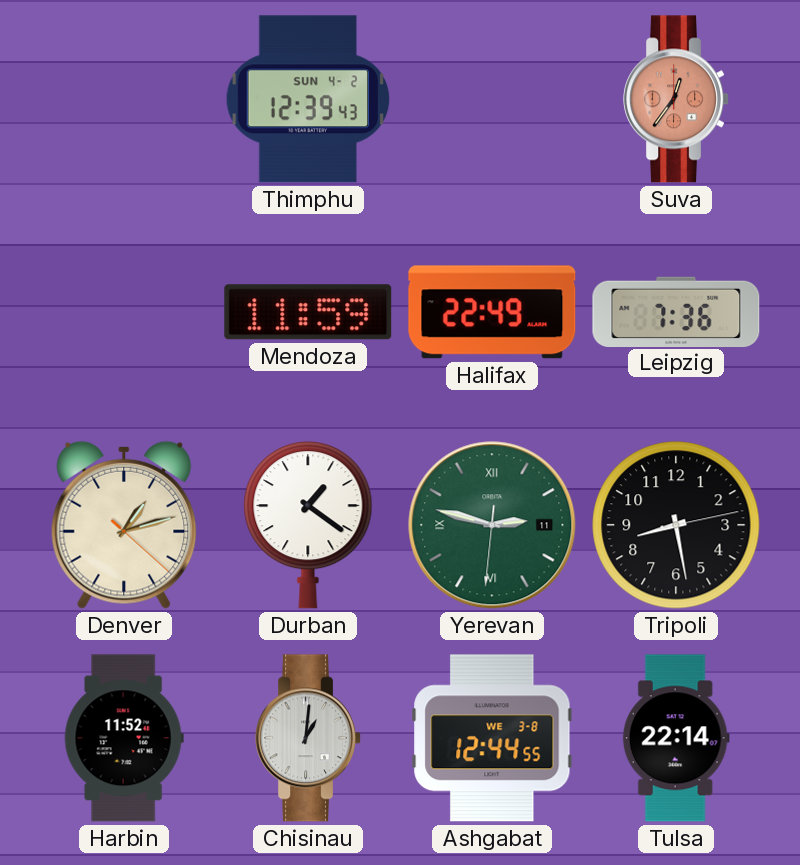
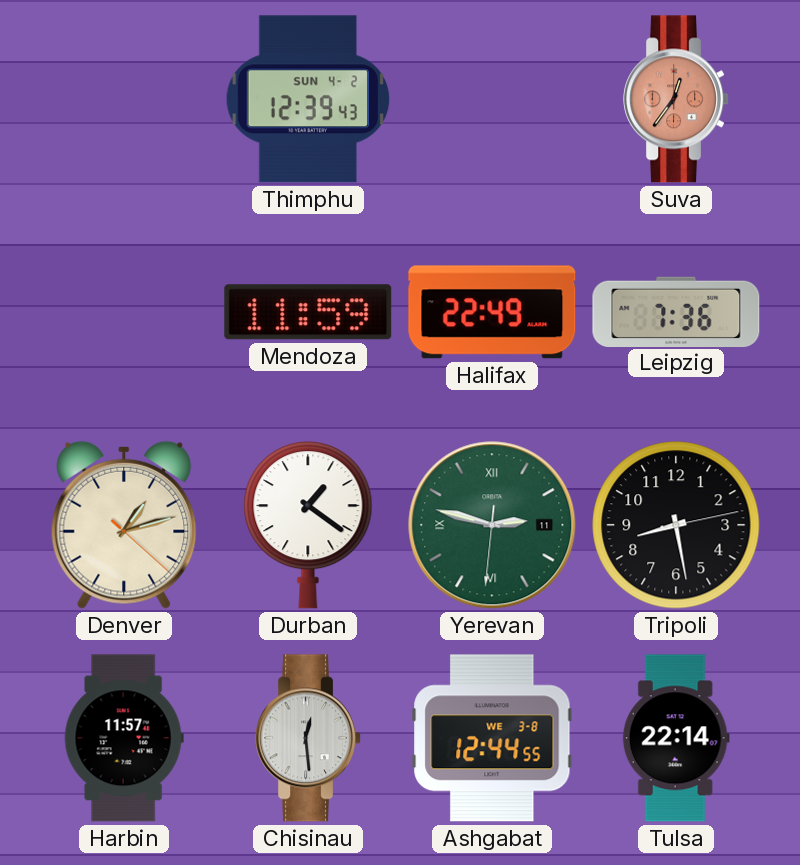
Harbin: 11:52 -> 11:57
Chisinau: 1:01 -> 12:29
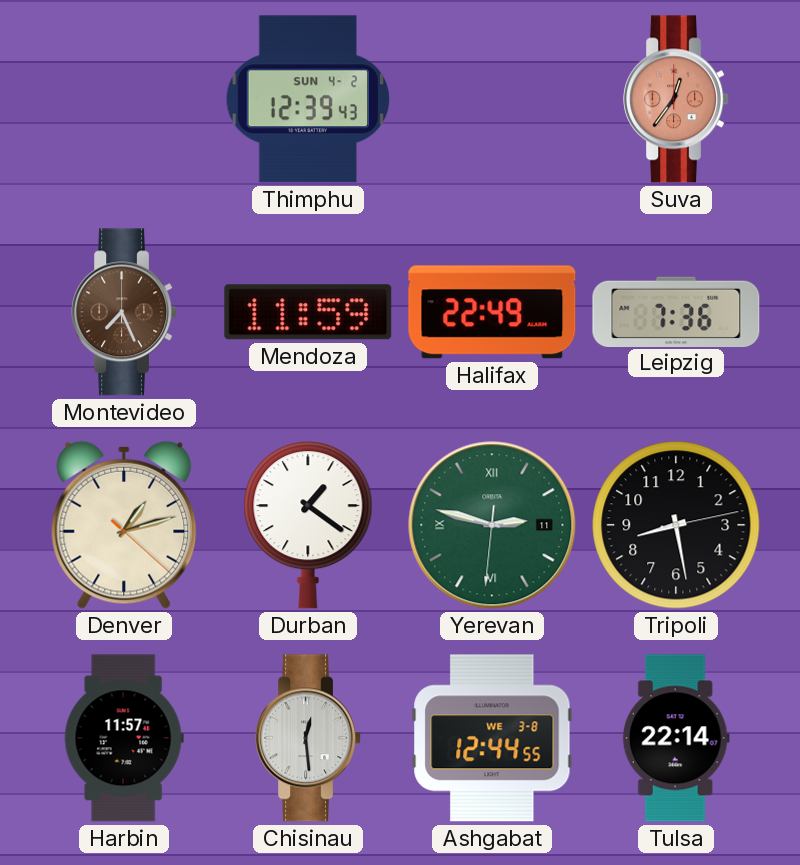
Montevideo: none -> 7:26
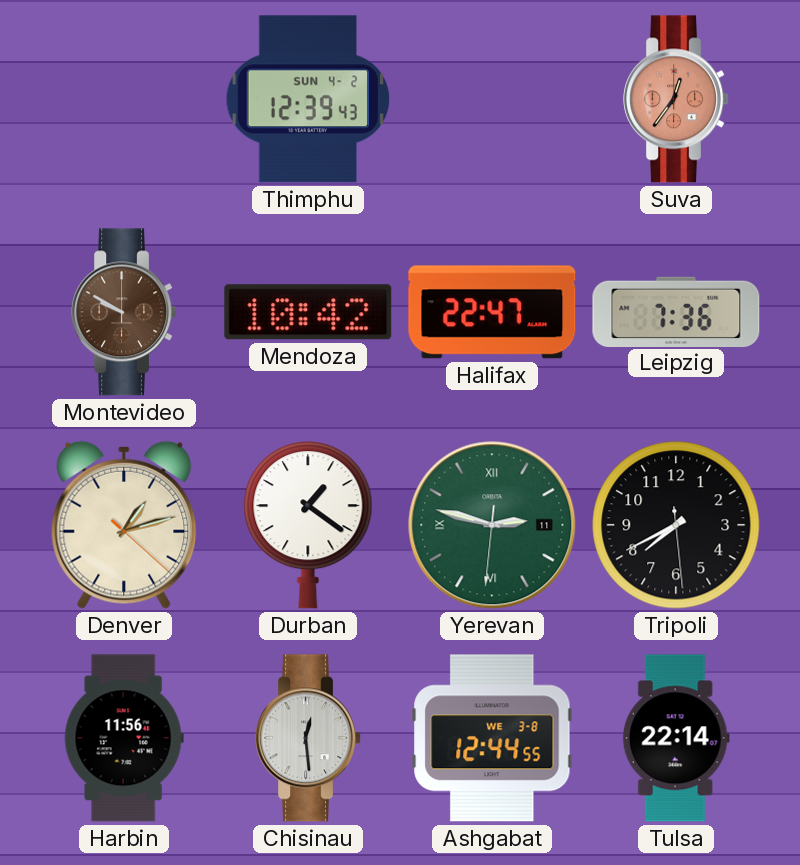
Montevideo: 7:26 -> 9:50
Mendoza: 11:59 -> 10:42
Halifax: 22:49 -> 22:47
Tripoli: 8:28 -> 7:40
Harbin: 11:57 -> 11:56
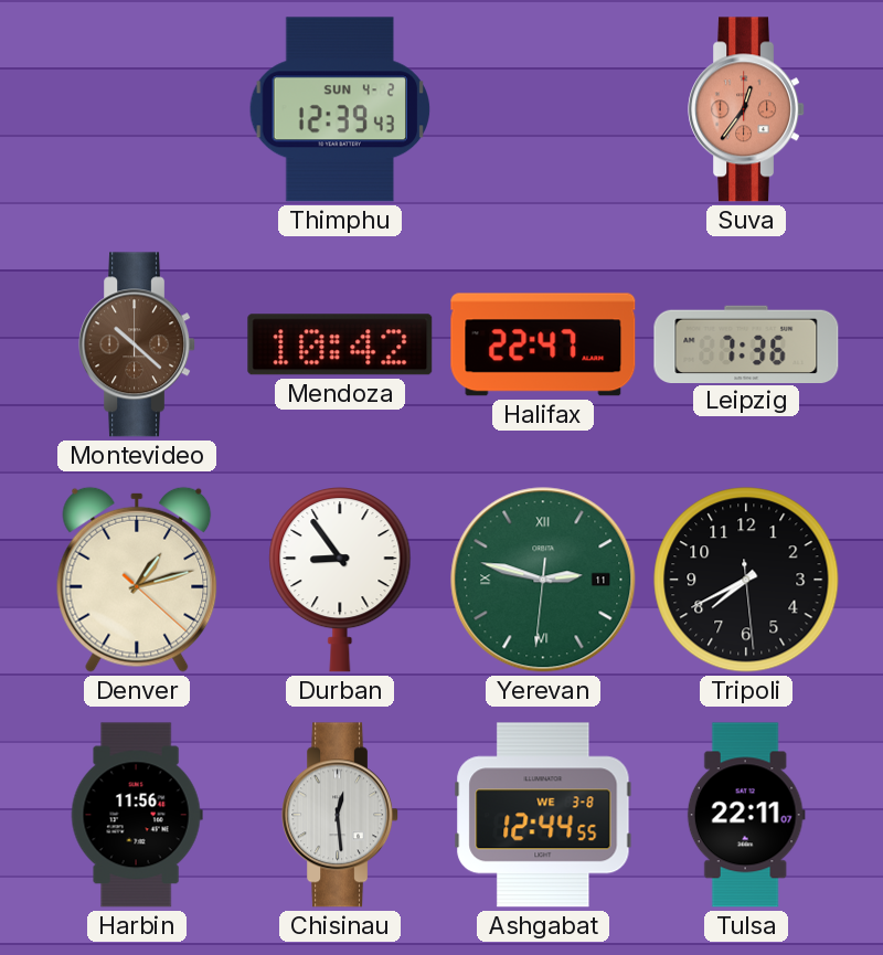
Montevideo: 9:50 -> 10:22
Durban: 1:21 -> 8:54
Tulsa: 22:14 -> 22:11
